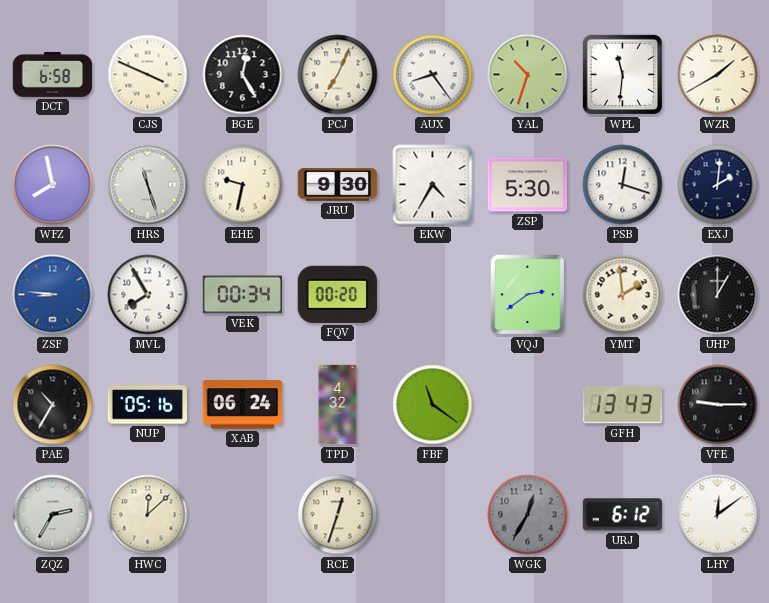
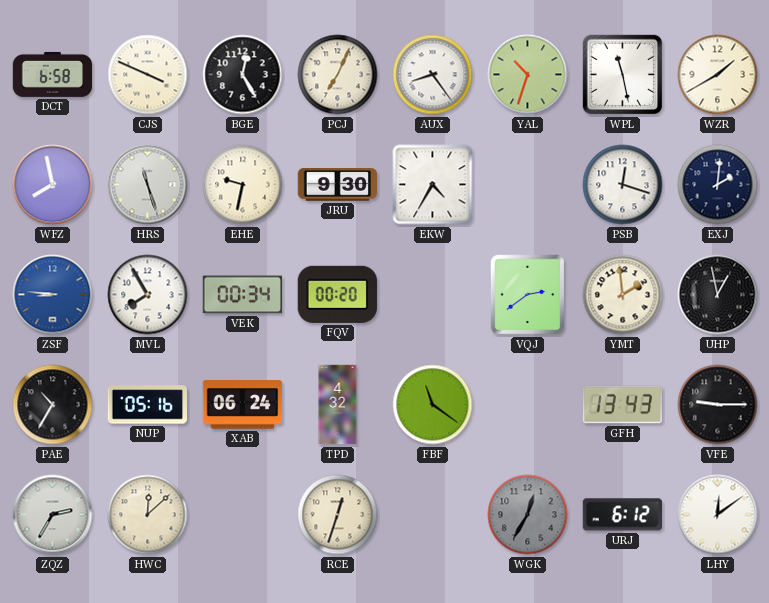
WPL: 11:31 -> 11:28
ZSP: 5:30 -> none
UHP: 1:00 -> 12:58
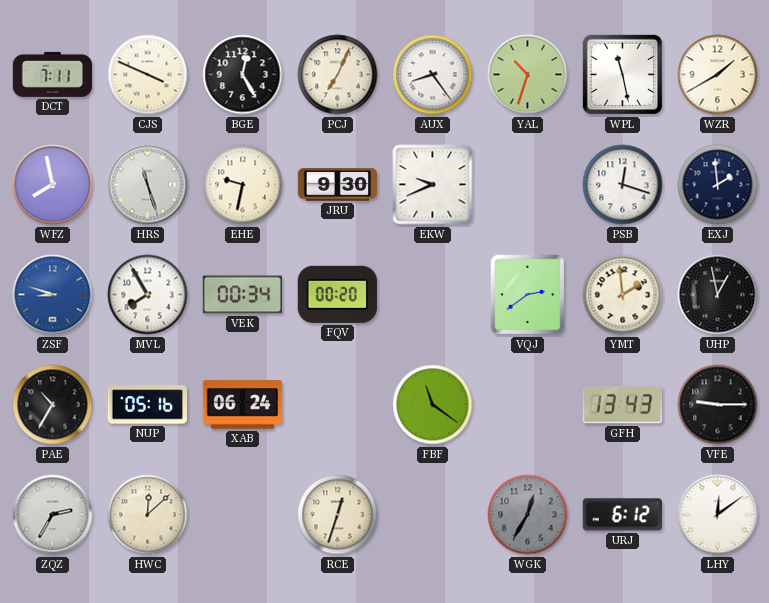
DCT: 6:58 -> 7:11
EKW: 4:35 -> 9:41
EXJ: 2:01 -> 1:59
ZSF: 8:46 -> 8:48
TPD: 4:32 -> none
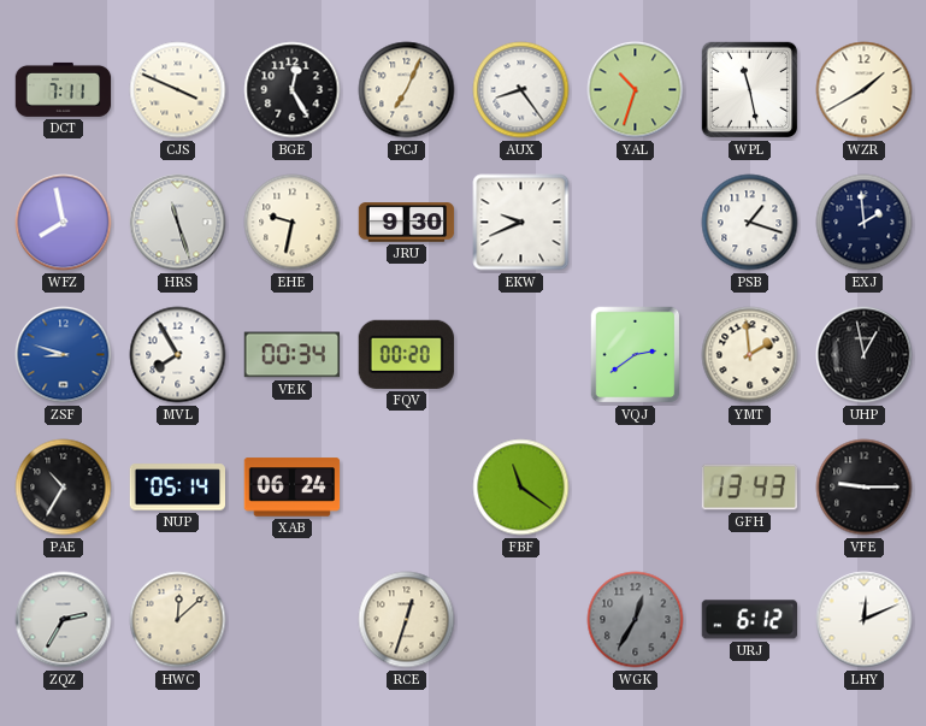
PSB: 12:18 -> 1:18
NUP: 05:16 -> 05:14
LHY: 12:09 -> 12:11
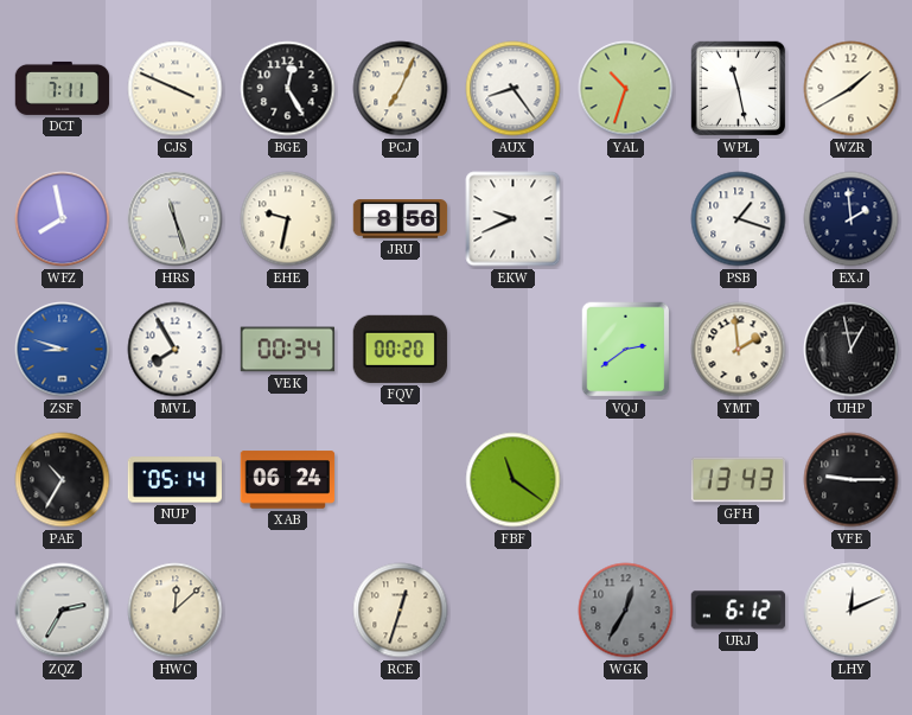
JRU: 9:30 -> 8:56
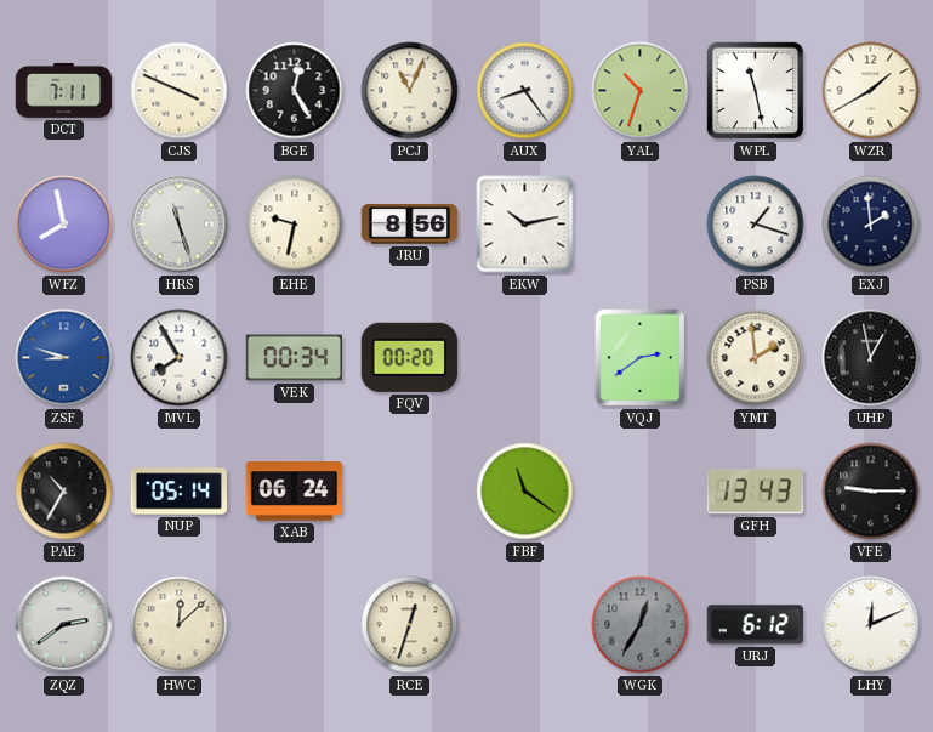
PCJ: 7:04 -> 11:04
EKW: 9:41 -> 10:13
ZQZ: 2:35 -> 2:39
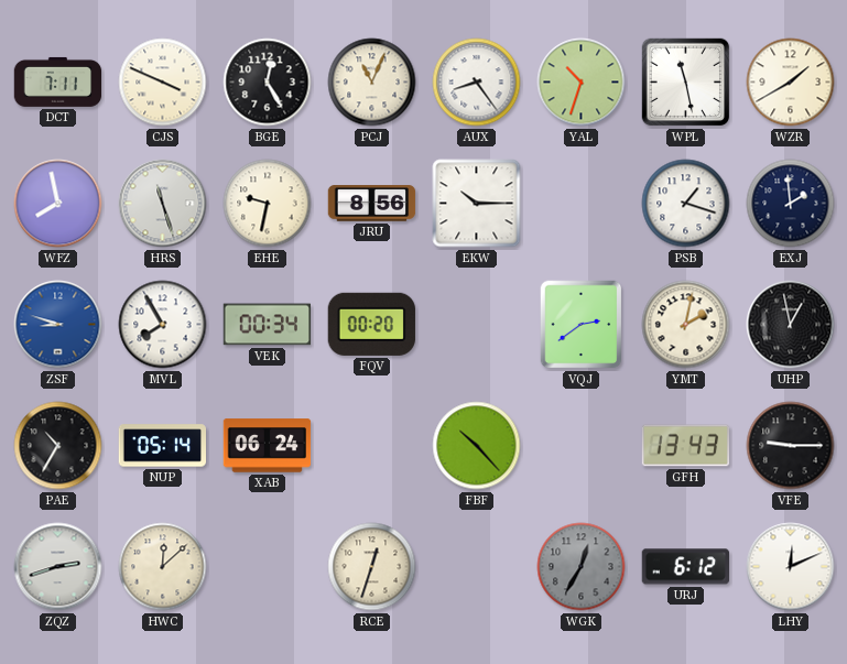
EKW: 10:13 -> 10:15
YMT: 1:59 -> 2:02
FBF: 11:21 -> 10:23
ZQZ: 2:39 -> 2:42
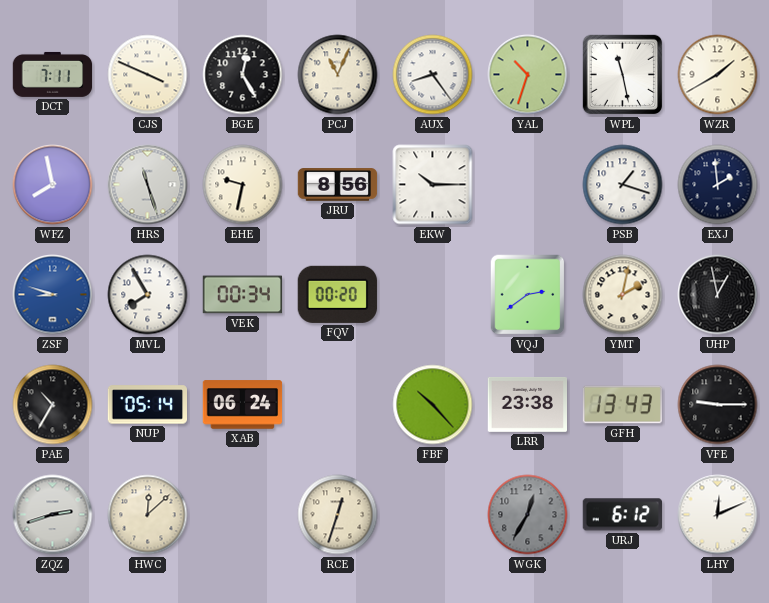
LRR: none -> 23:38
